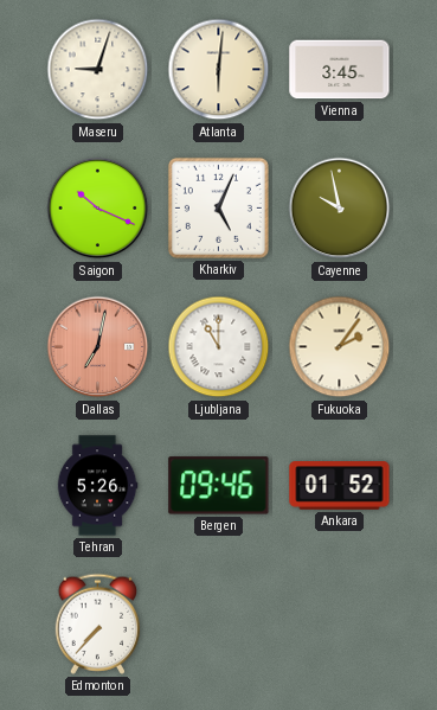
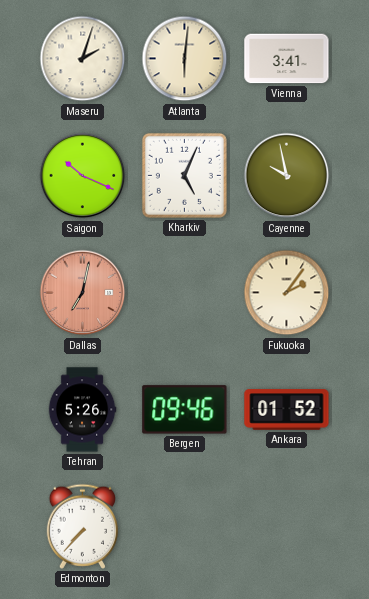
Maseru: 9:03 -> 2:03
Vienna: 3:45 -> 3:41
Ljubljana: 11:00 -> none
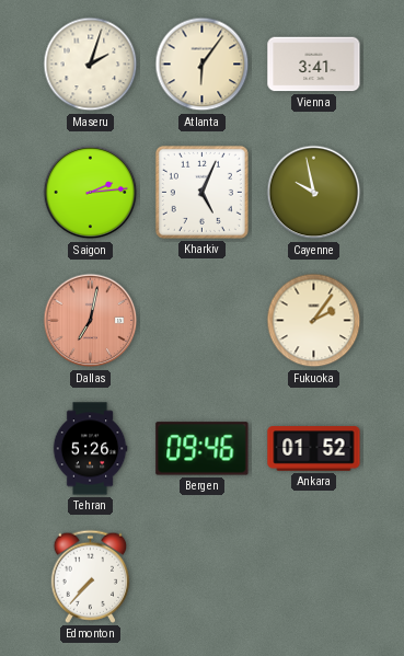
Atlanta: 6:01 -> 6:06
Saigon: 10:19 -> 2:14
